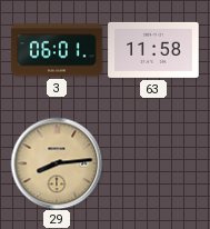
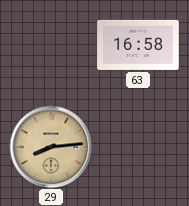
3: 06:01 -> none
63: 11:58 -> 16:58
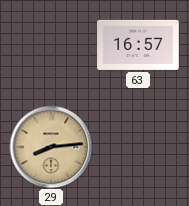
63: 16:58 -> 16:57
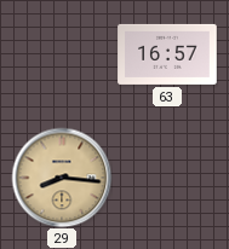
29: 8:14 -> 8:16
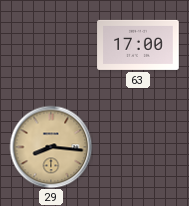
63: 16:57 -> 17:00
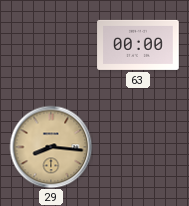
63: 17:00 -> 00:00
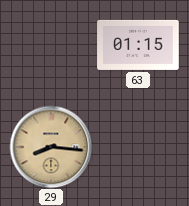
63: 00:00 -> 01:15
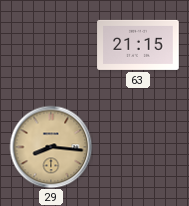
63: 01:15 -> 21:15
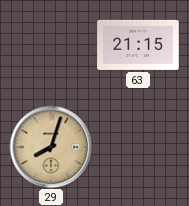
29: 8:16 -> 8:03
